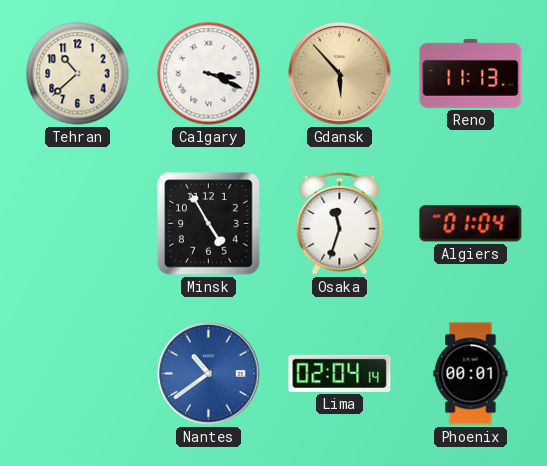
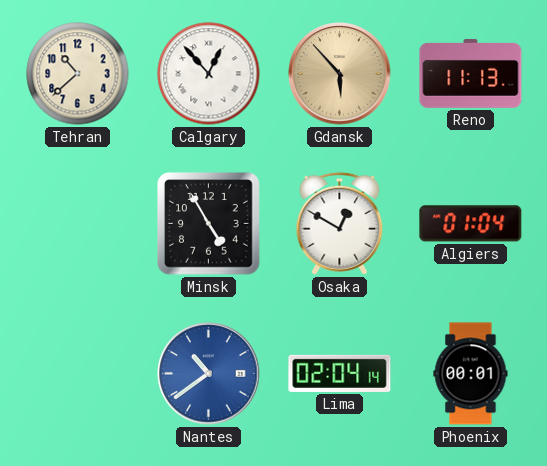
Calgary: 3:19 -> 12:53
Osaka: 11:33 -> 12:50
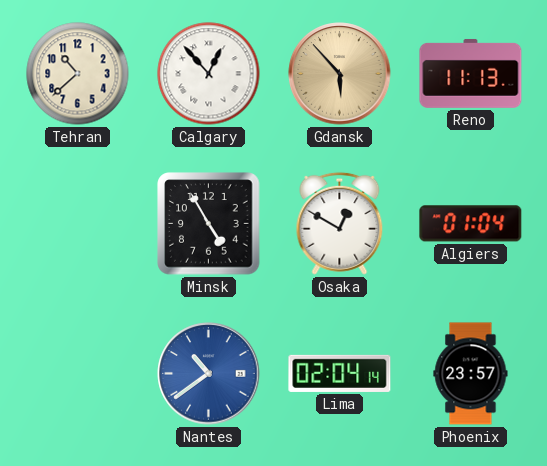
Phoenix: 00:01 -> 23:57
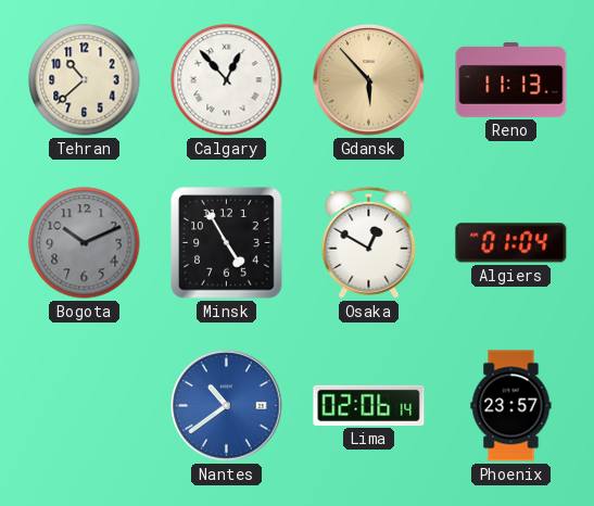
Bogota: none -> 10:11
Lima: 02:04 -> 02:06
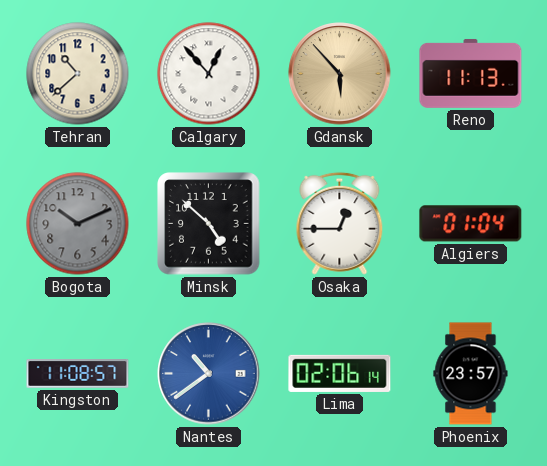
Minsk: 4:55 -> 4:52
Osaka: 12:50 -> 12:45
Kingston: none -> 11:08
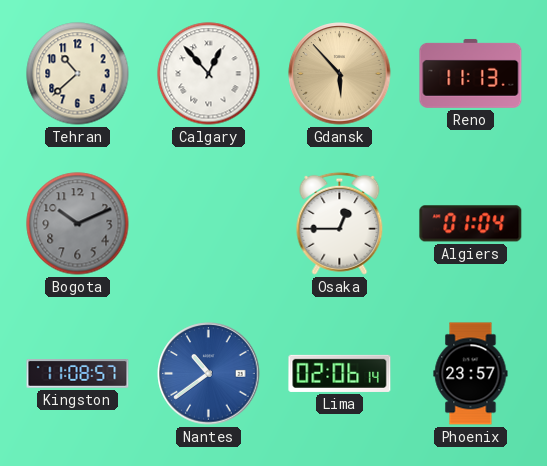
Minsk: 4:52 -> none
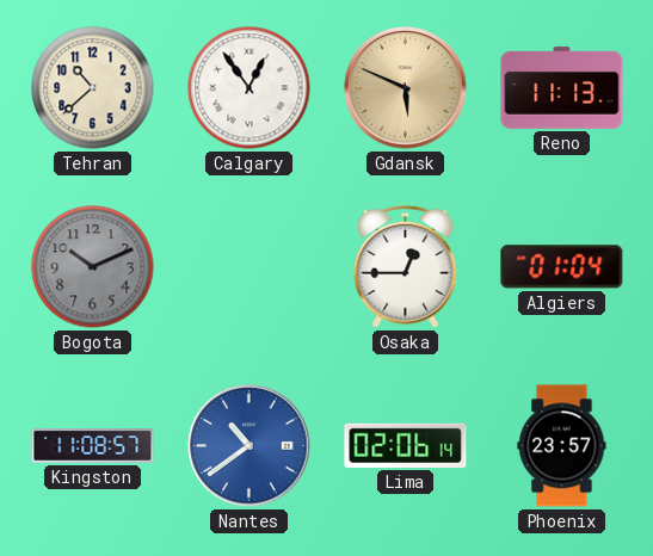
Calgary: 12:53 -> 12:54
Gdansk: 5:53 -> 5:49
